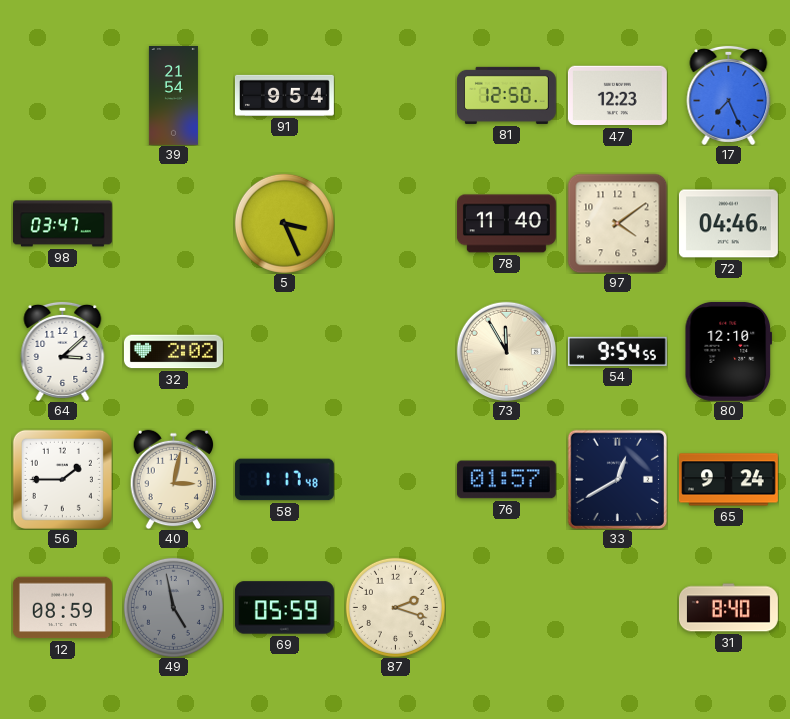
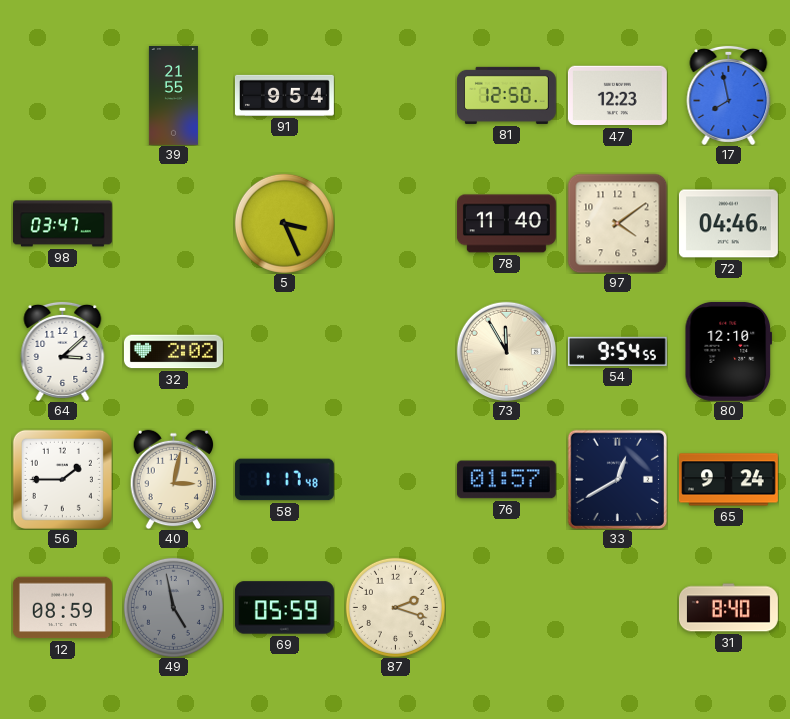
39: 21:54 -> 21:55
17: 7:26 -> 7:58
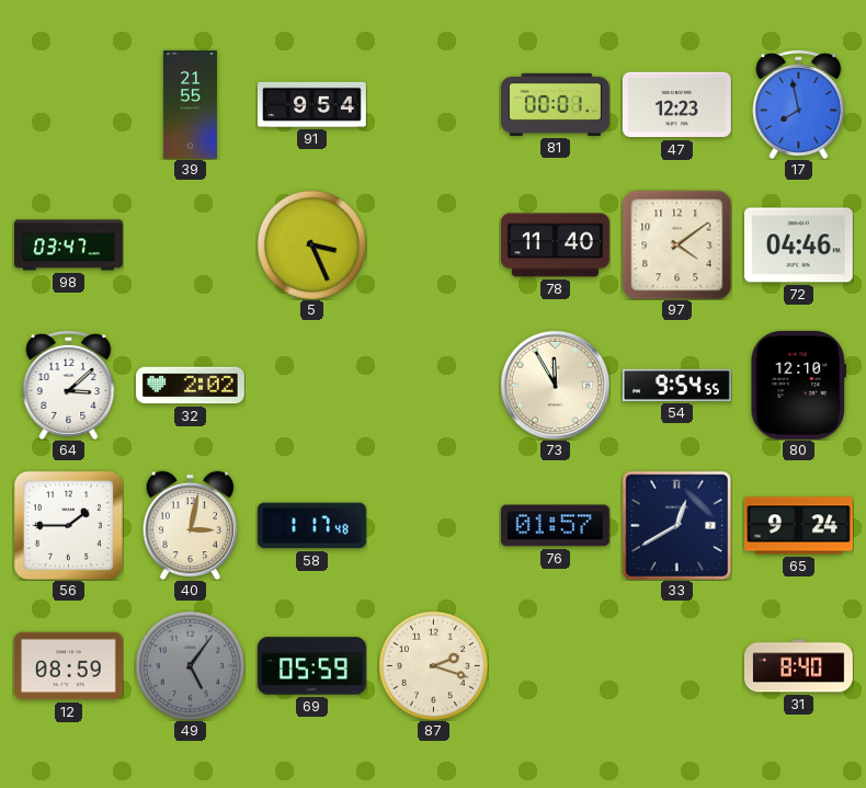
81: 12:50 -> 00:01
49: 4:58 -> 5:06
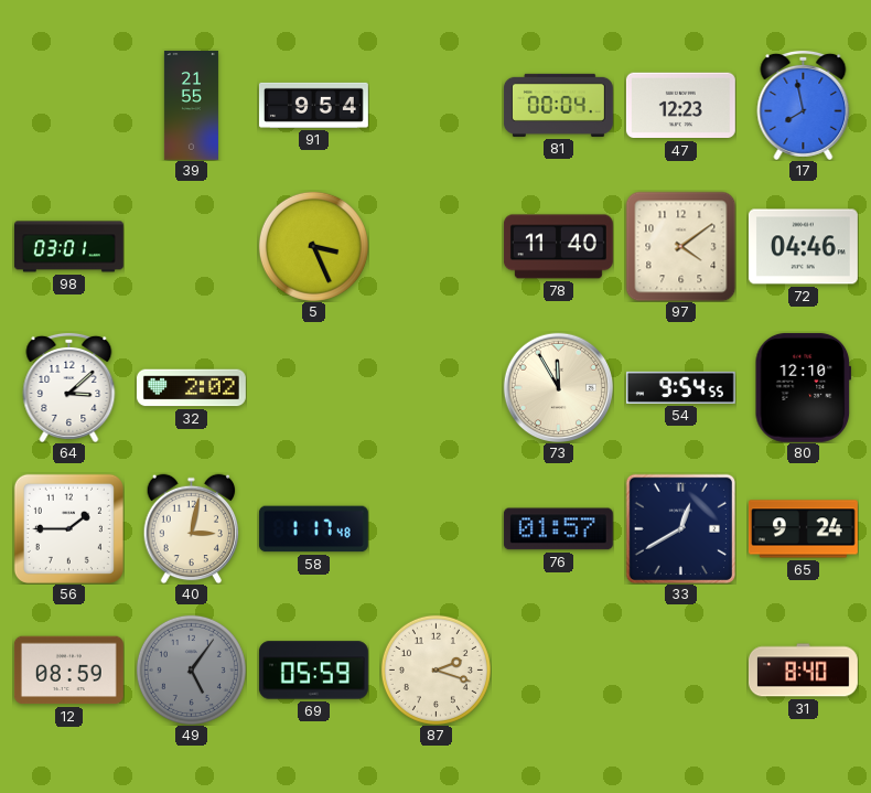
81: 00:01 -> 00:04
98: 03:47 -> 03:01
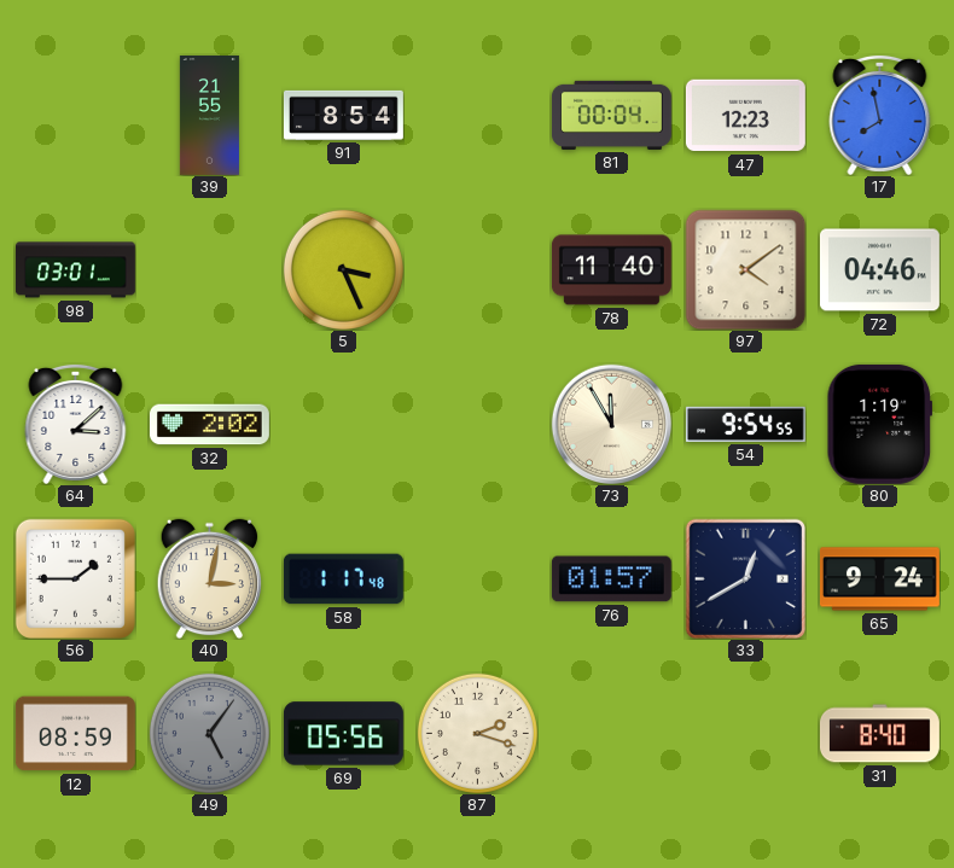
91: 9:54 -> 8:54
80: 12:10 -> 1:19
69: 05:59 -> 05:56
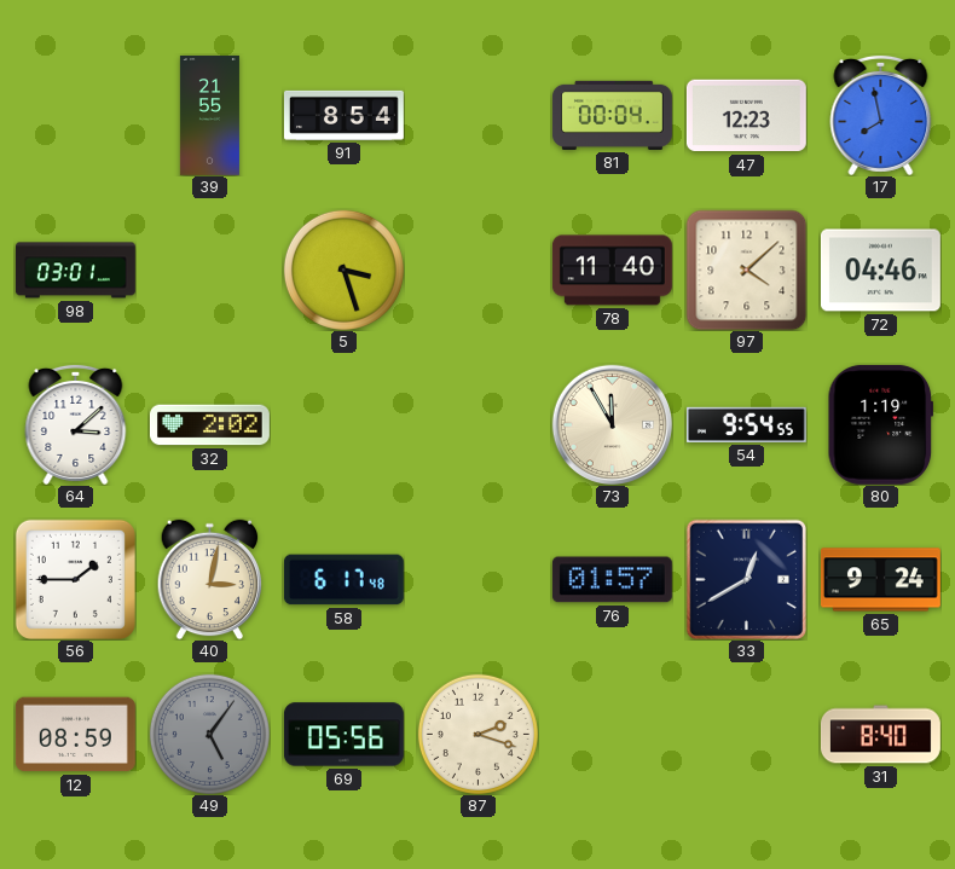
5: 3:26 -> 3:27
97: 4:09 -> 4:08
58: 1:17 -> 6:17
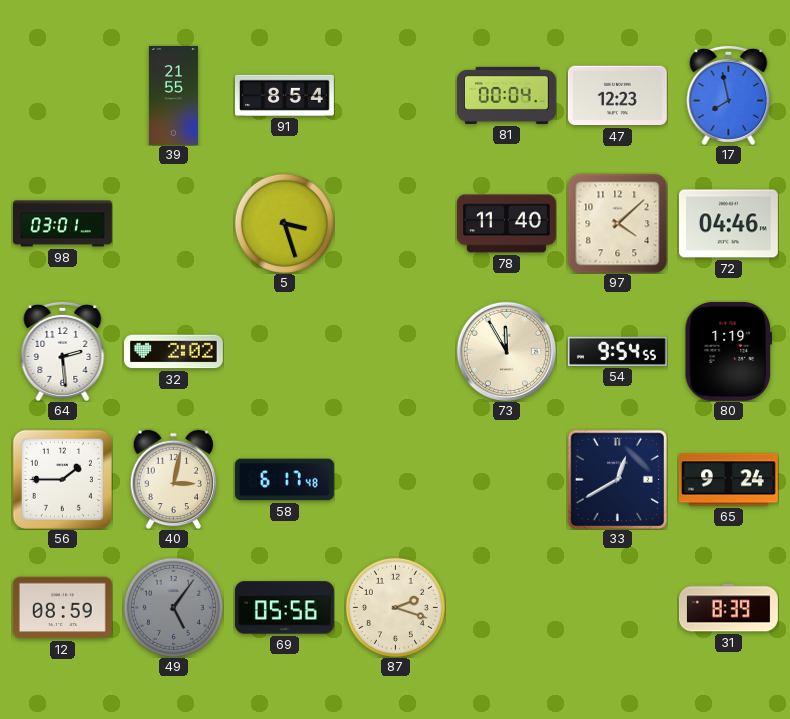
64: 3:08 -> 2:29
76: 01:57 -> none
31: 8:40 -> 8:39
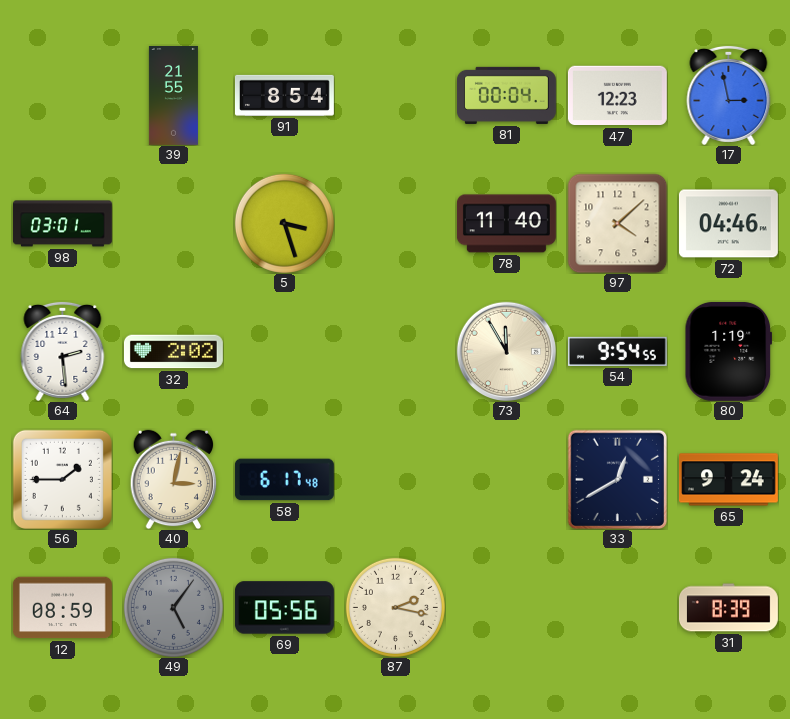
17: 7:58 -> 2:58
87: 2:18 -> 2:17
